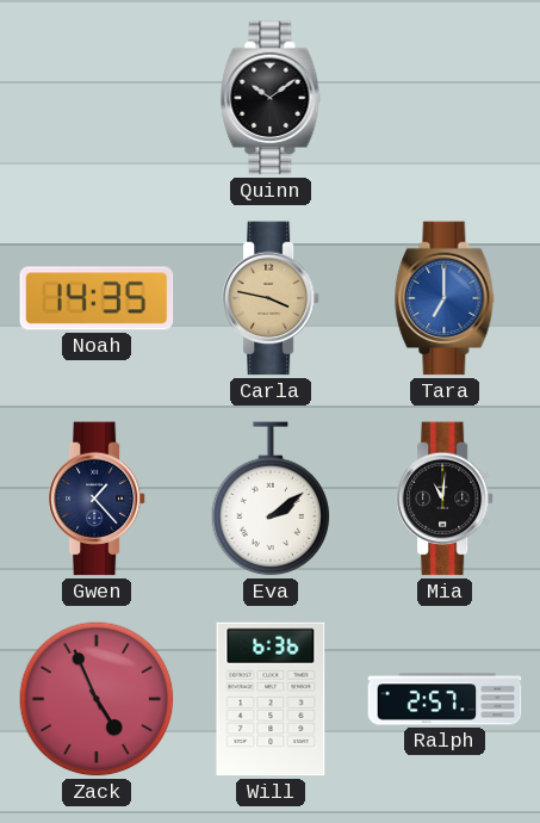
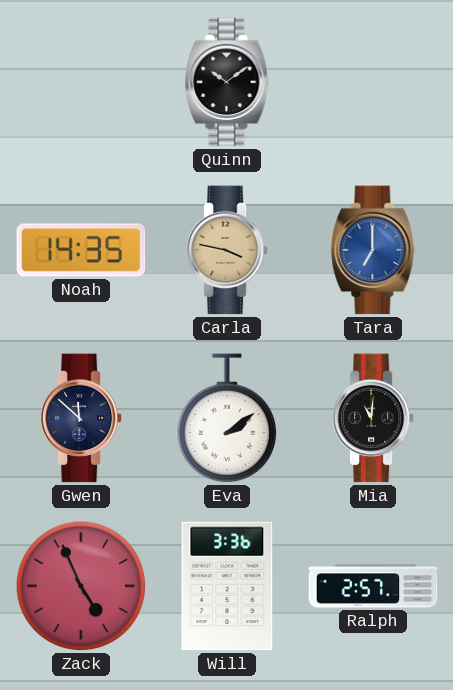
Gwen: 1:23 -> 11:52
Will: 6:36 -> 3:36
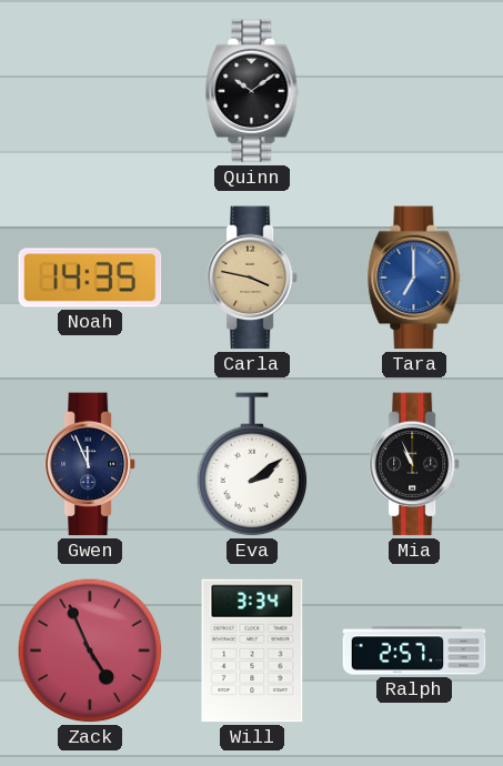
Gwen: 11:52 -> 11:56
Mia: 11:01 -> 10:56
Will: 3:36 -> 3:34
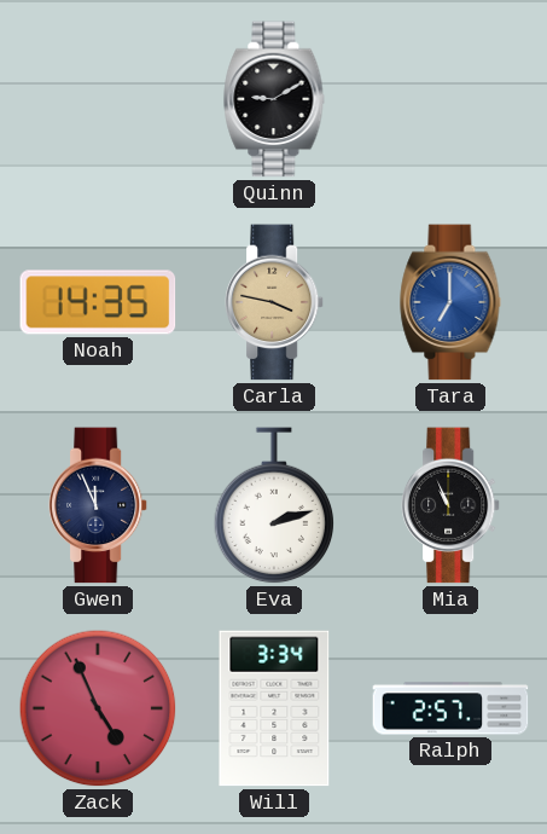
Quinn: 10:09 -> 9:10
Eva: 2:09 -> 2:12
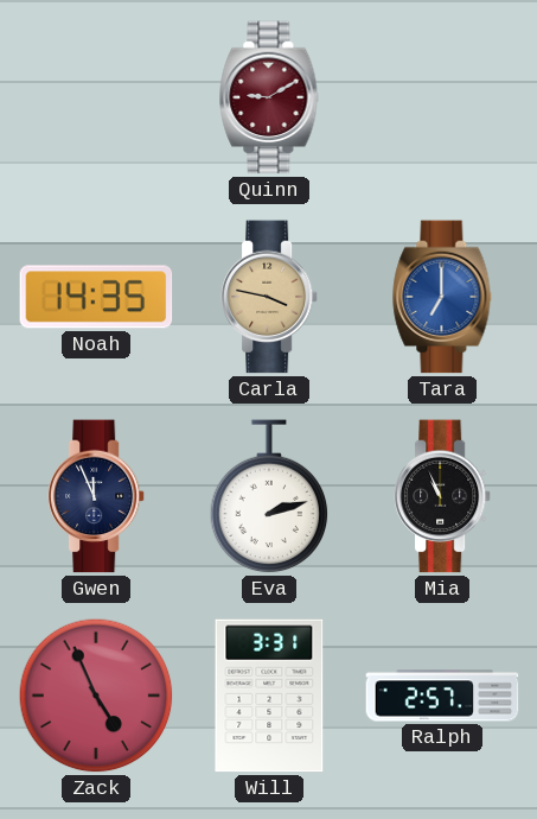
Quinn dial: black -> burgundy
Will: 3:34 -> 3:31
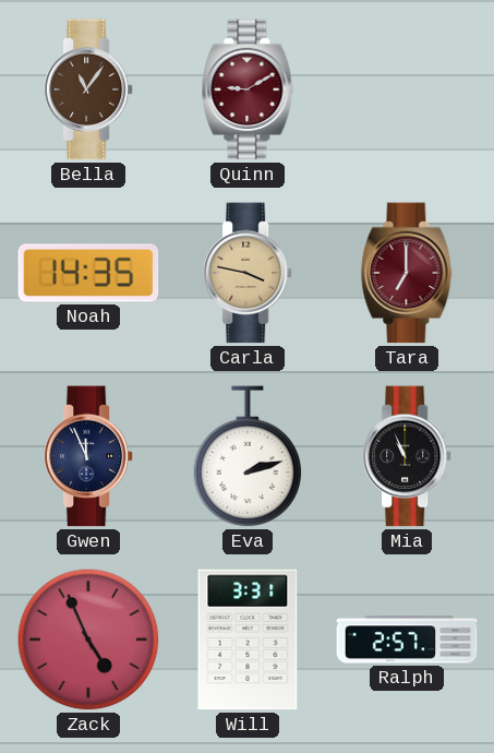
Bella: none -> 11:06
Tara dial: blue -> burgundy
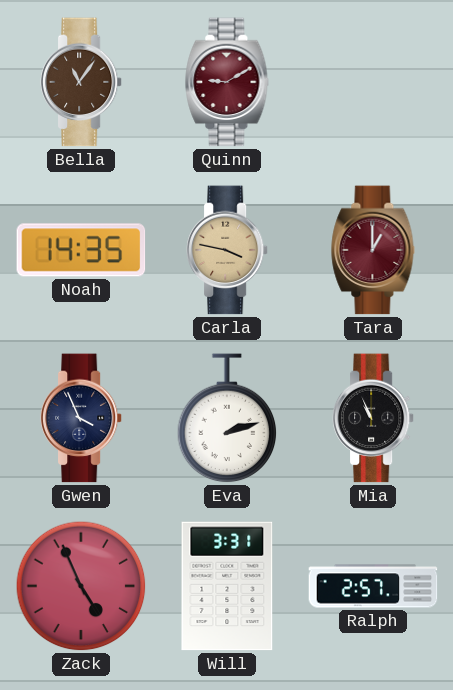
Tara: 7:00 -> 1:00
Gwen: 11:56 -> 3:56
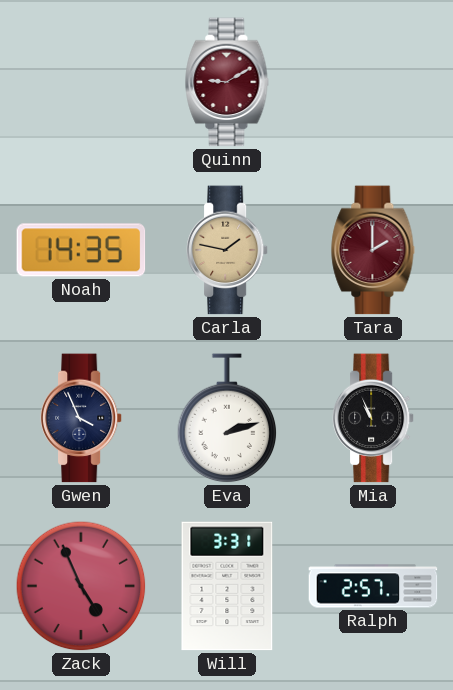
Bella: 11:06 -> none
Carla: 3:47 -> 1:47
Tara: 1:00 -> 2:00
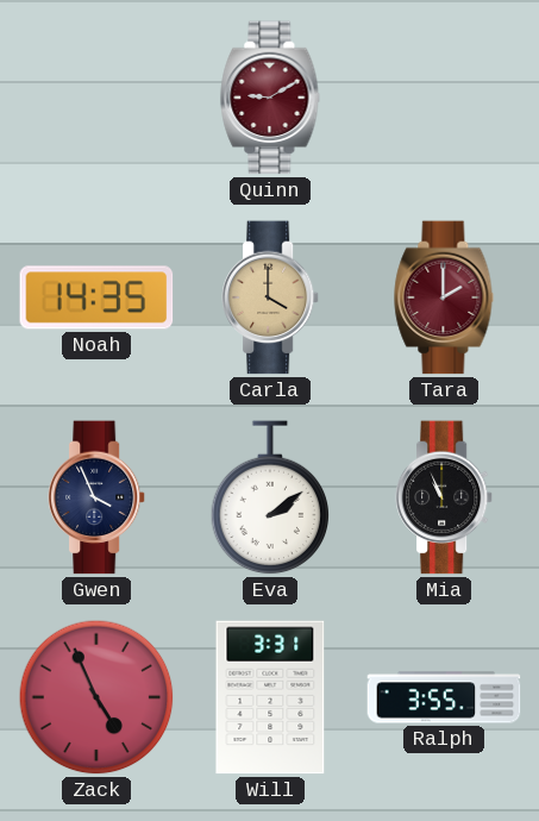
Carla: 1:47 -> 4:00
Eva: 2:12 -> 2:09
Ralph: 2:57 -> 3:55
